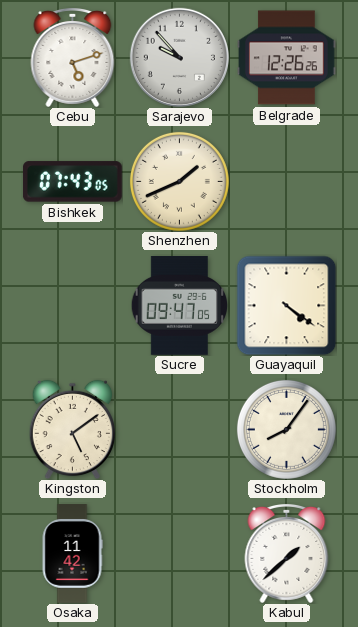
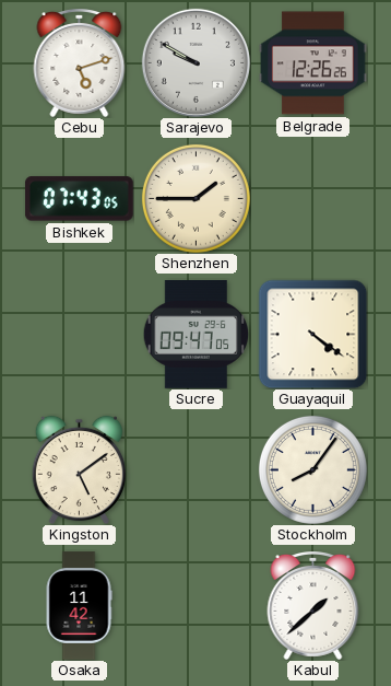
Sarajevo: 9:53 -> 9:50
Shenzhen: 1:41 -> 1:45
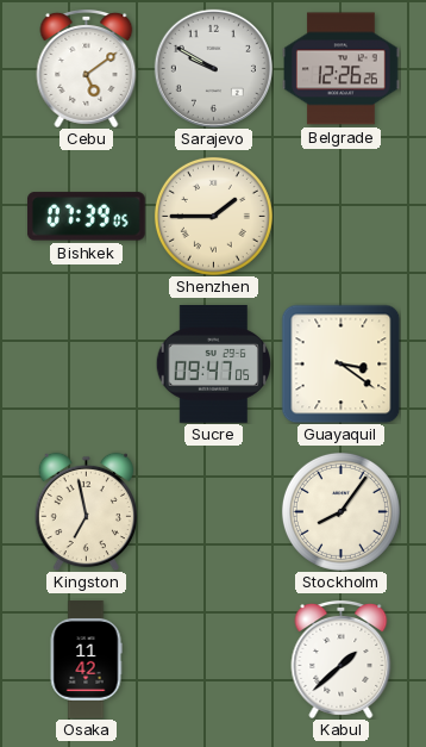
Cebu: 5:12 -> 5:09
Bishkek: 07:43 -> 07:39
Guayaquil: 4:21 -> 3:21
Kingston: 5:09 -> 6:58
